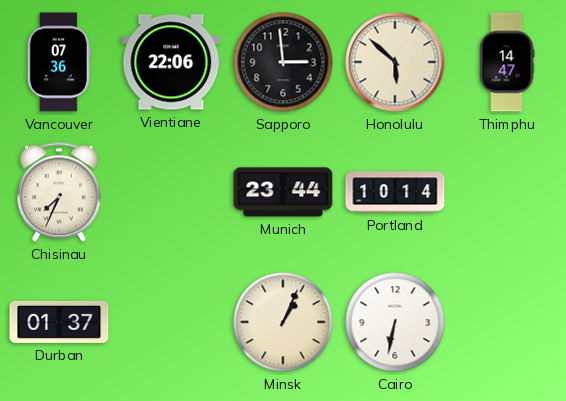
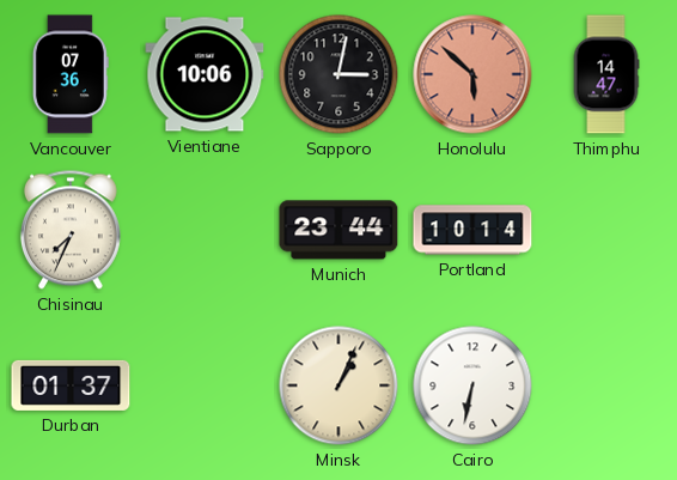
Vientiane: 22:06 -> 10:06
Sapporo: 2:59 -> 3:02
Honolulu dial: cream -> salmon
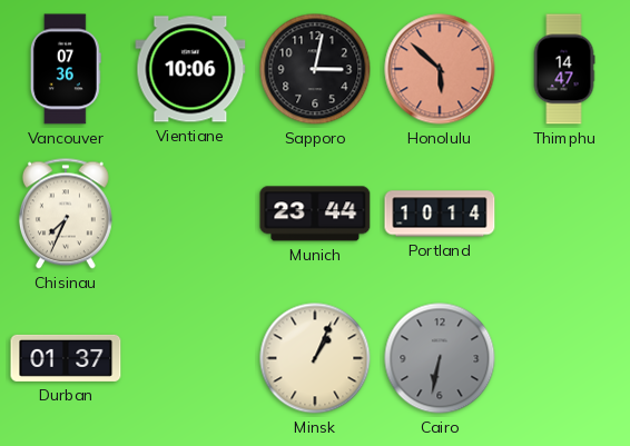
Cairo dial: white -> grey
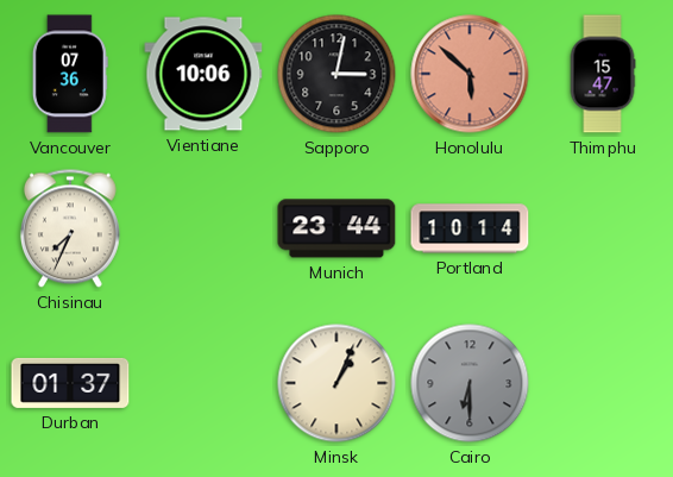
Thimphu: 14:47 -> 15:47
Cairo: 6:32 -> 6:30
